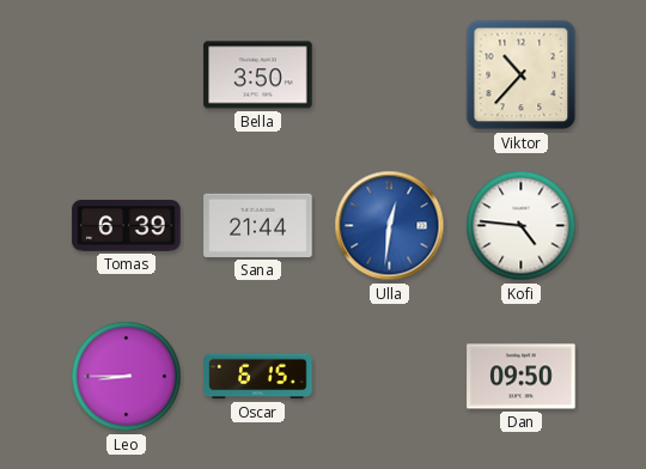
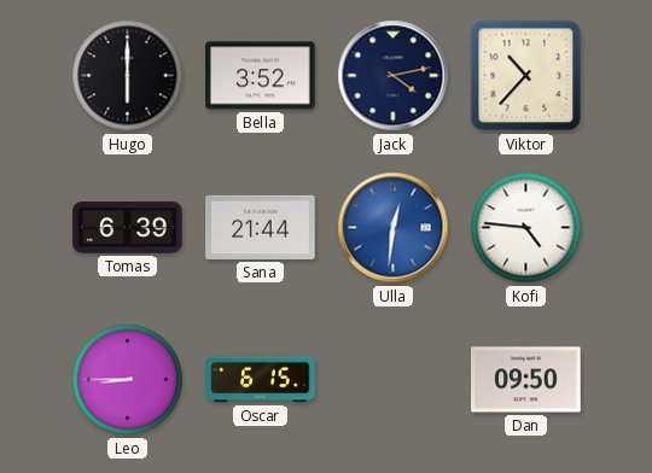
Hugo: none -> 6:00
Bella: 3:50 -> 3:52
Jack: none -> 4:13
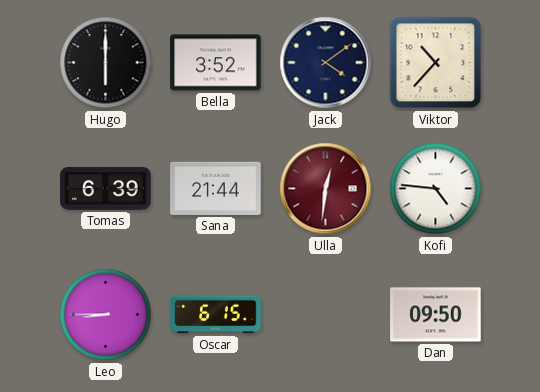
Jack: 4:13 -> 4:09
Ulla dial: blue -> burgundy
